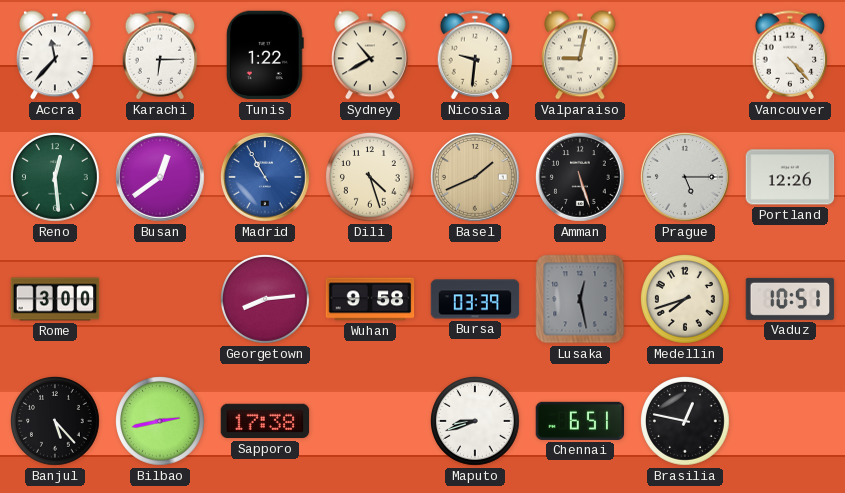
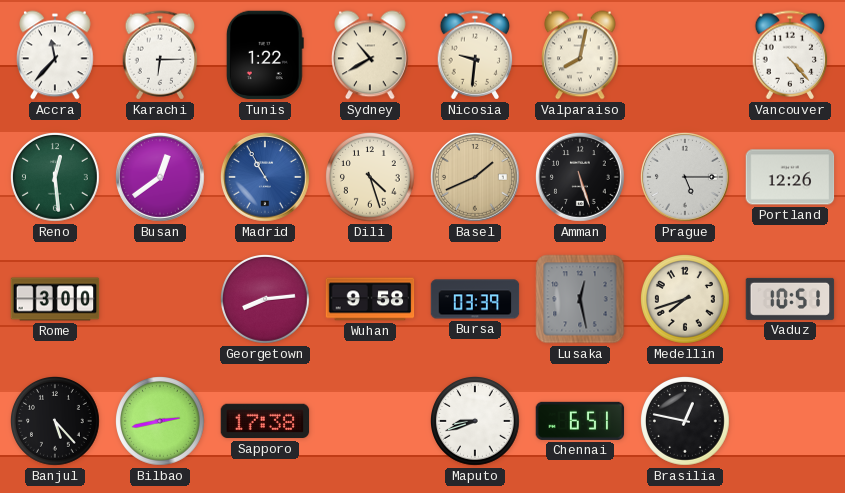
Valparaiso: 9:02 -> 8:02
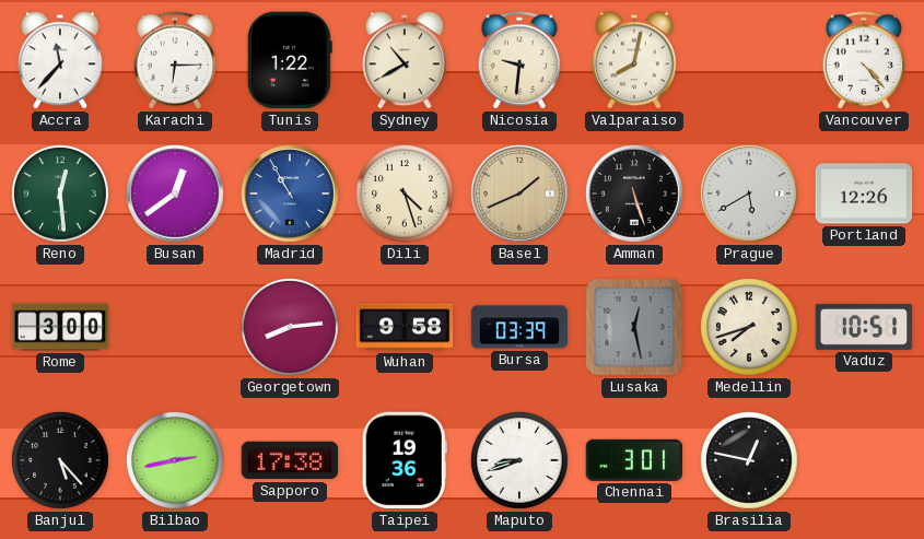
Prague: 5:15 -> 5:40
Taipei: none -> 19:36
Chennai: 6:51 -> 3:01
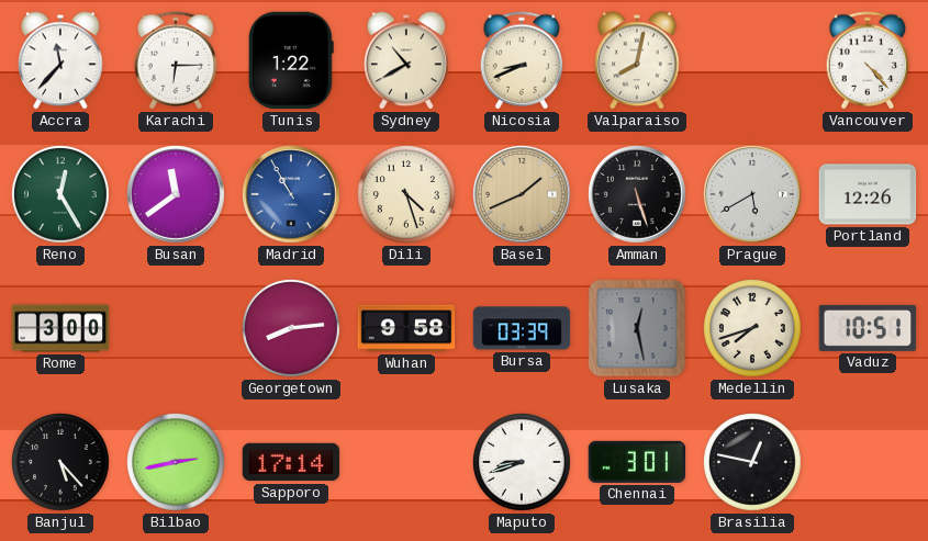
Nicosia: 9:31 -> 8:41
Reno: 12:29 -> 12:25
Busan: 12:39 -> 11:39
Sapporo: 17:38 -> 17:14
Taipei: 19:36 -> none
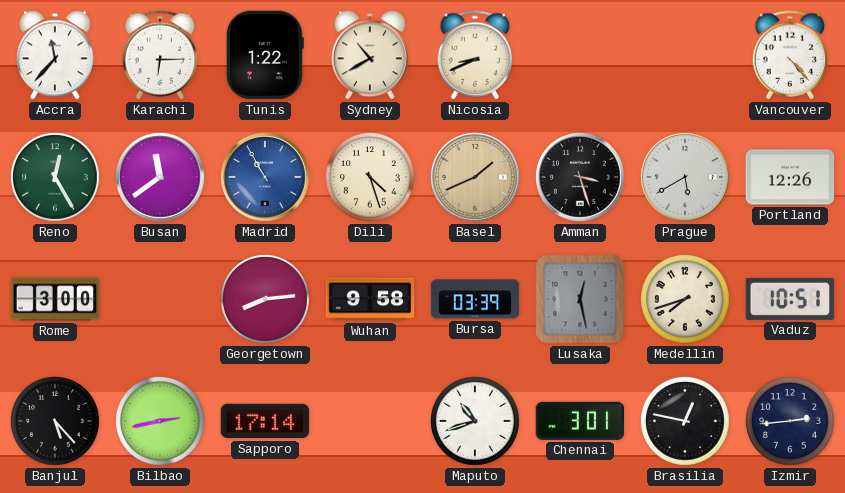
Valparaiso: 8:02 -> none
Amman: 5:27 -> 3:27
Maputo: 8:42 -> 10:42
Izmir: none -> 2:44
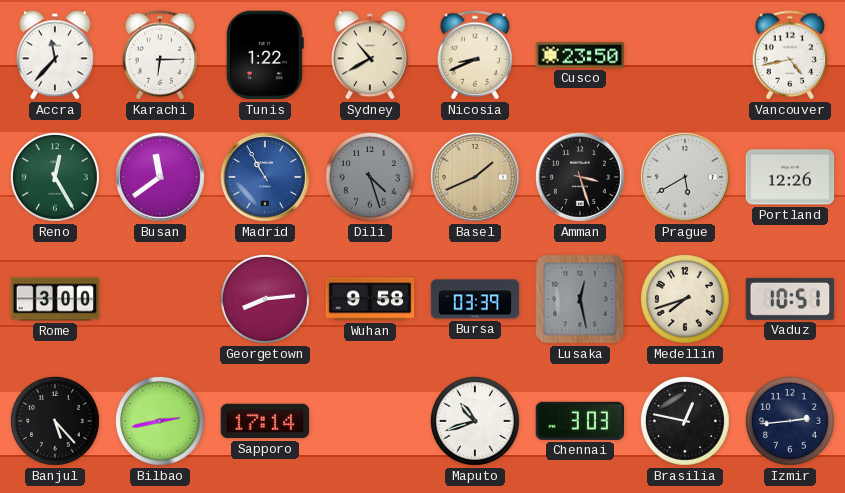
Cusco: none -> 23:50
Vancouver: 4:23 -> 4:43
Dili dial: cream -> grey
Chennai: 3:01 -> 3:03
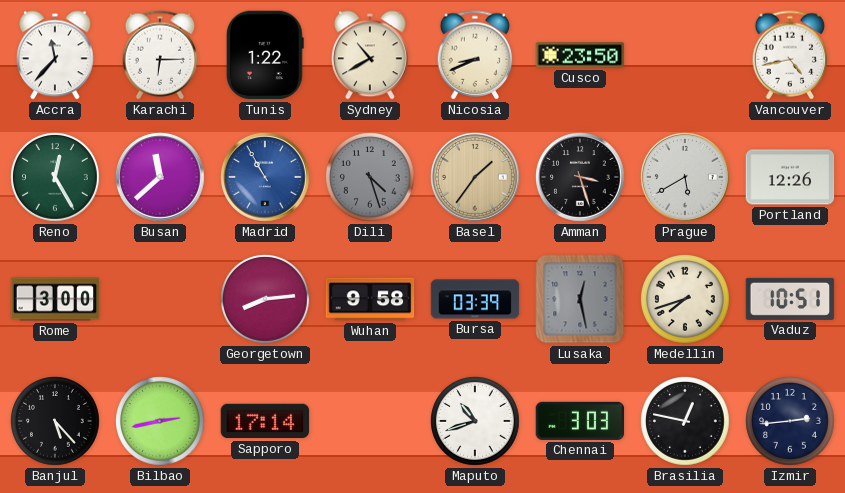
Busan: 11:39 -> 11:38
Basel: 1:41 -> 1:36
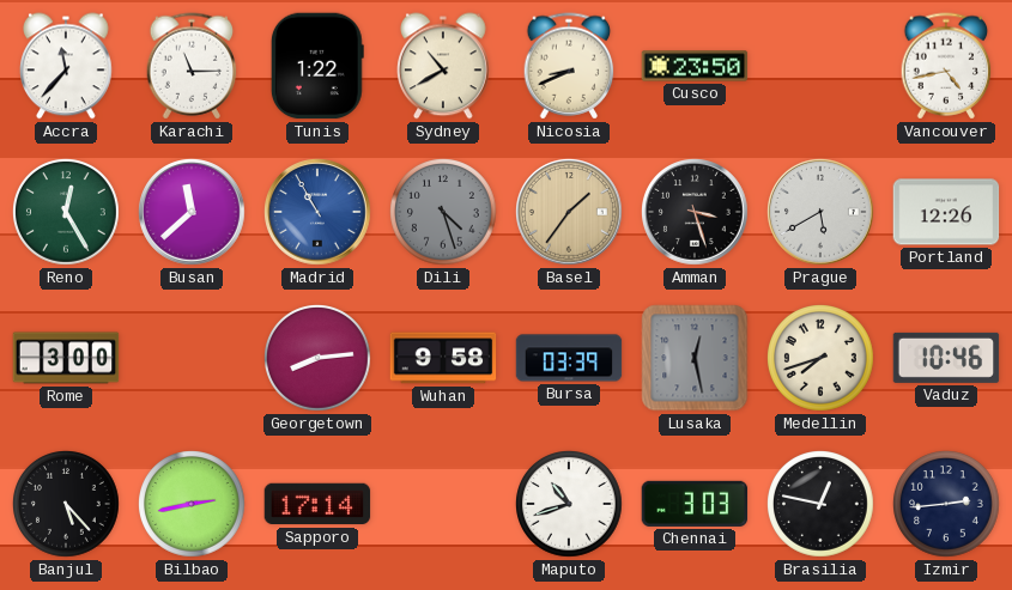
Karachi: 6:15 -> 11:15
Vaduz: 10:51 -> 10:46
